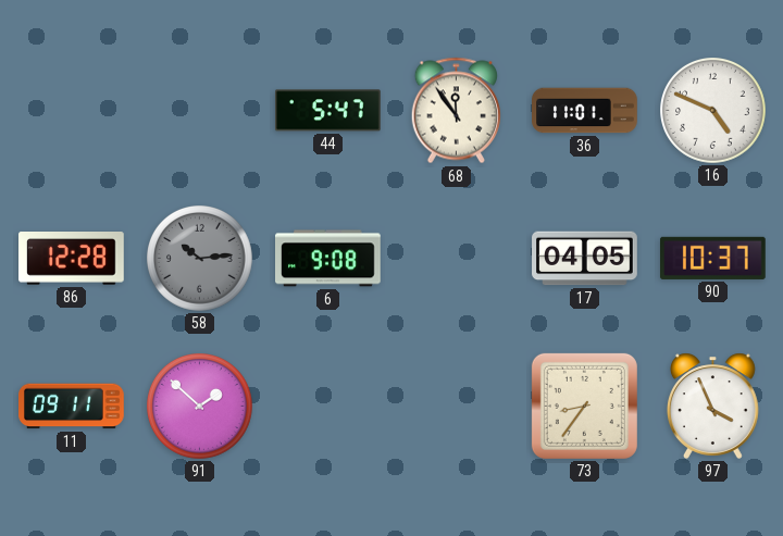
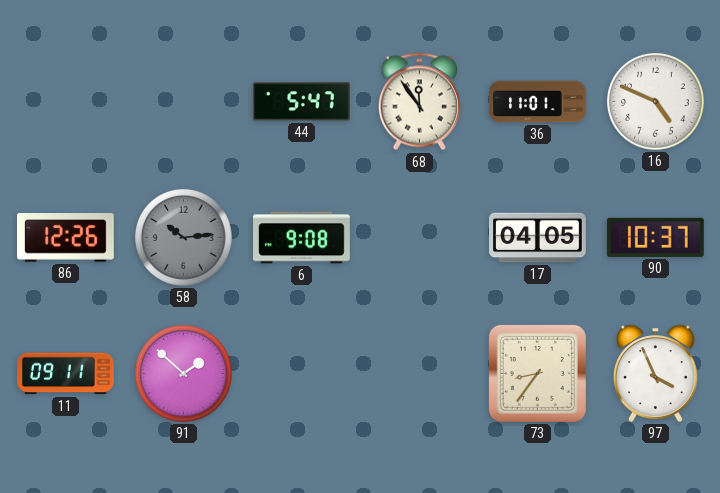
86: 12:28 -> 12:26
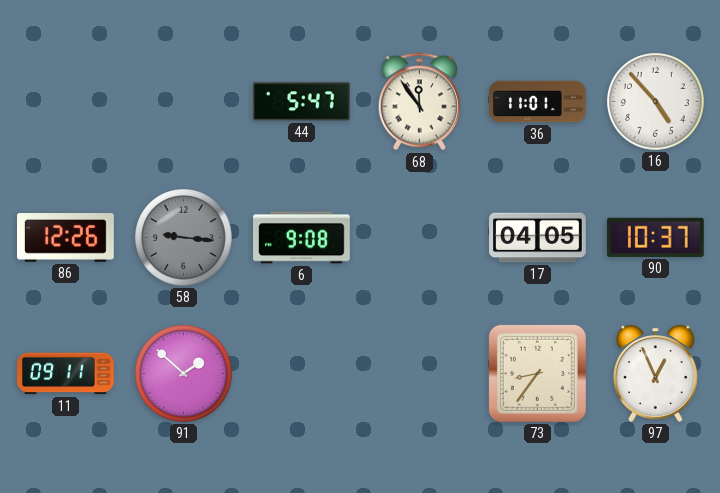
16: 4:49 -> 4:53
58: 10:14 -> 9:16
97: 3:56 -> 12:56
